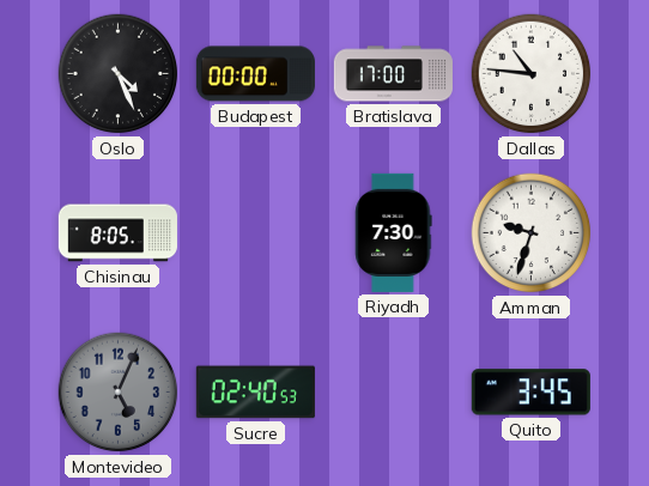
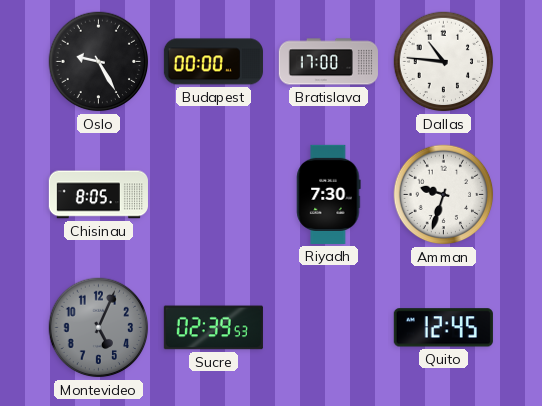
Oslo: 4:26 -> 9:25
Sucre: 02:40 -> 02:39
Quito: 3:45 -> 12:45
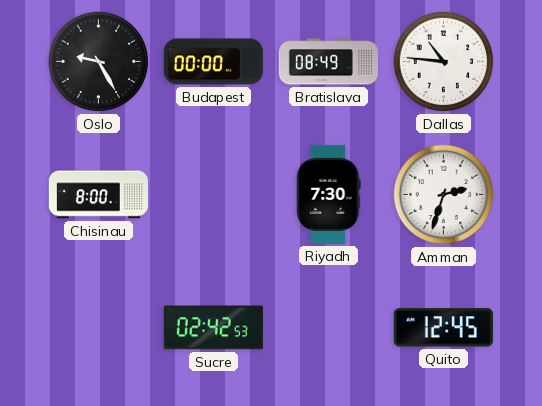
Bratislava: 17:00 -> 08:49
Chisinau: 8:05 -> 8:00
Amman: 9:33 -> 2:33
Montevideo: 5:04 -> none
Sucre: 02:39 -> 02:42
